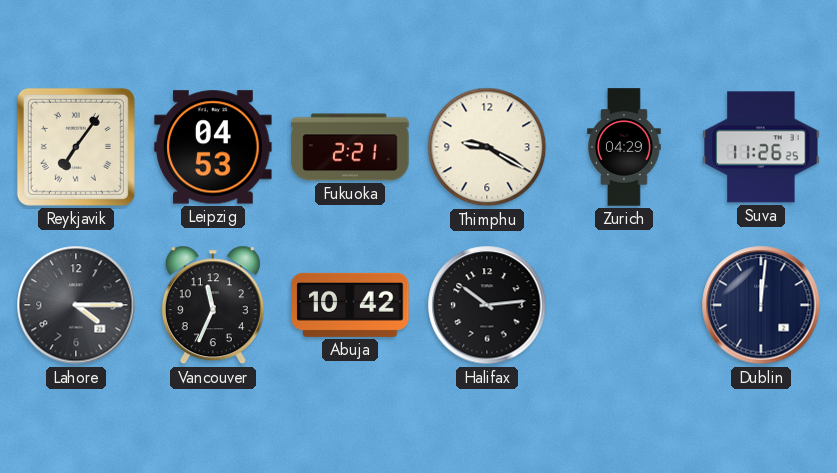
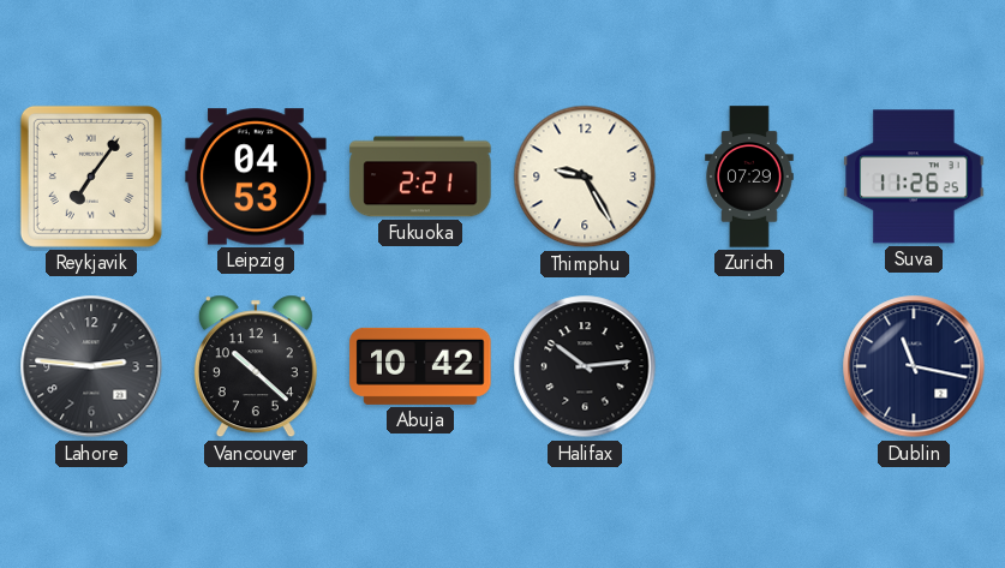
Thimphu: 9:20 -> 9:25
Zurich: 04:29 -> 07:29
Lahore: 4:15 -> 2:46
Vancouver: 11:34 -> 10:22
Dublin: 12:01 -> 11:17
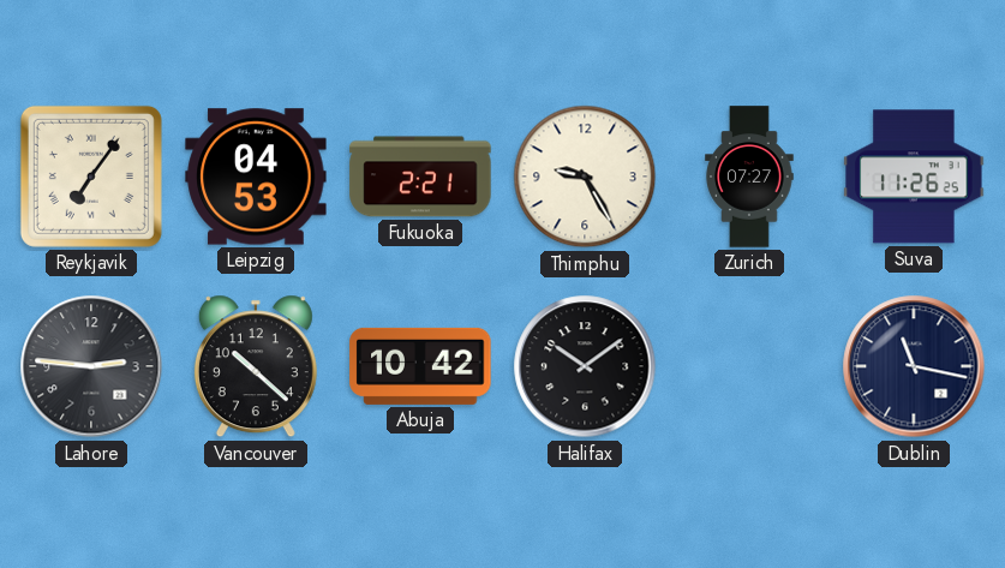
Zurich: 07:29 -> 07:27
Halifax: 10:14 -> 10:09
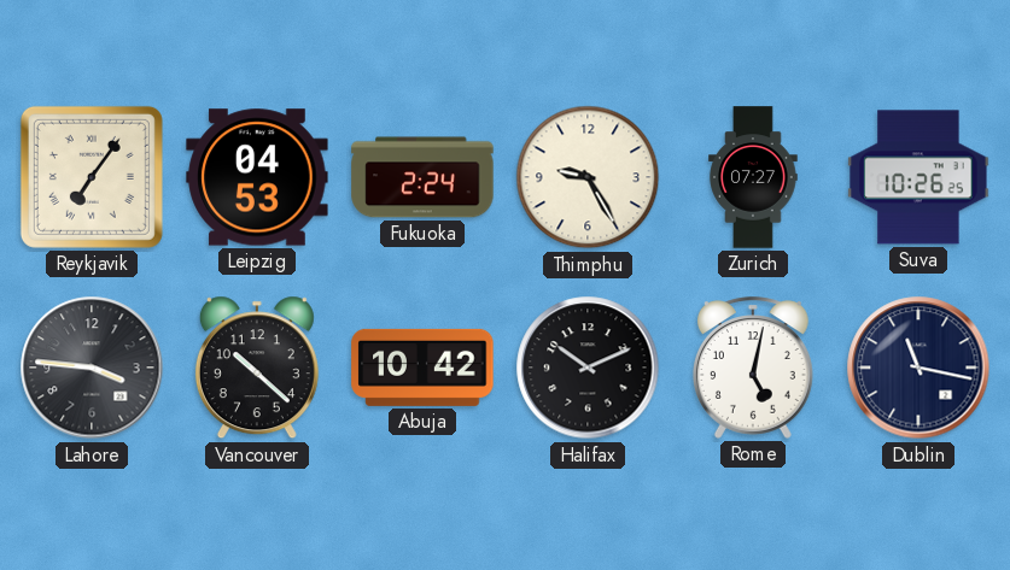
Fukuoka: 2:21 -> 2:24
Suva: 11:26 -> 10:26
Lahore: 2:46 -> 3:46
Halifax: 10:09 -> 10:11
Rome: none -> 5:02
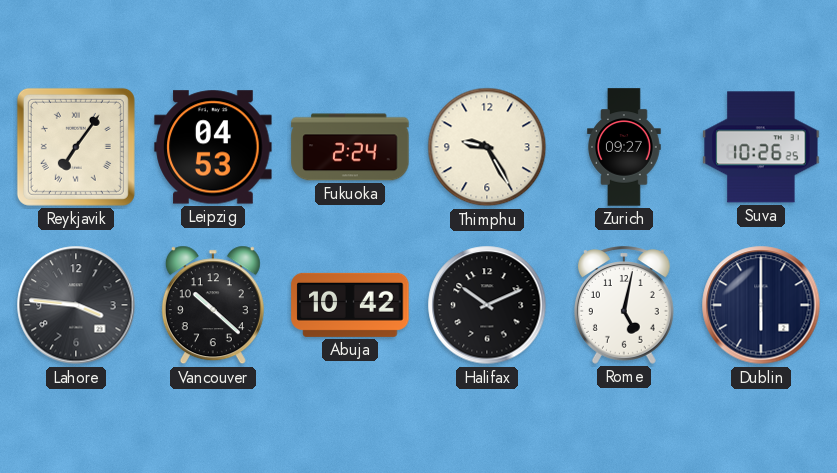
Zurich: 07:27 -> 09:27
Dublin: 11:17 -> 6:00
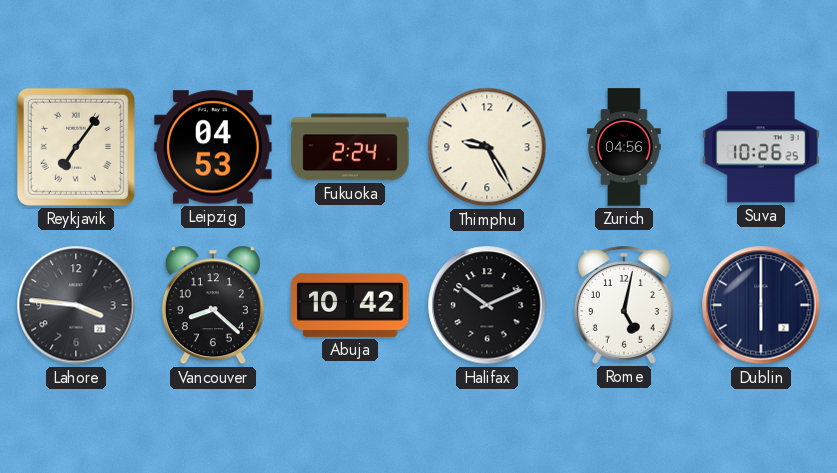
Zurich: 09:27 -> 04:56
Vancouver: 10:22 -> 8:22
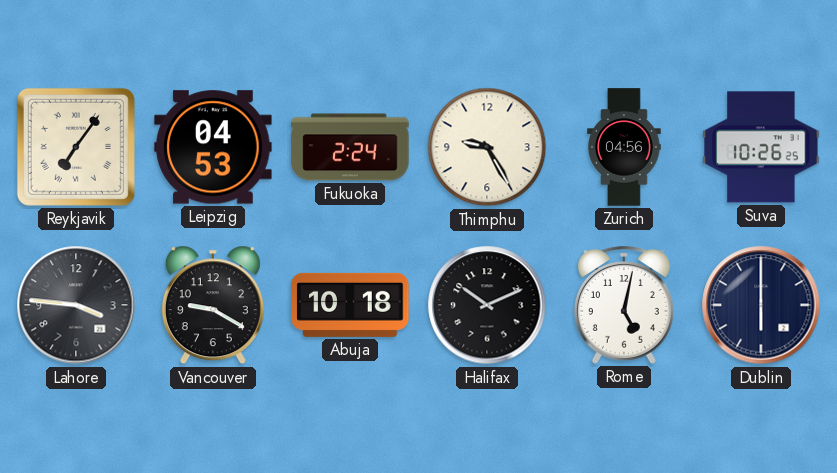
Vancouver: 8:22 -> 9:20
Abuja: 10:42 -> 10:18
